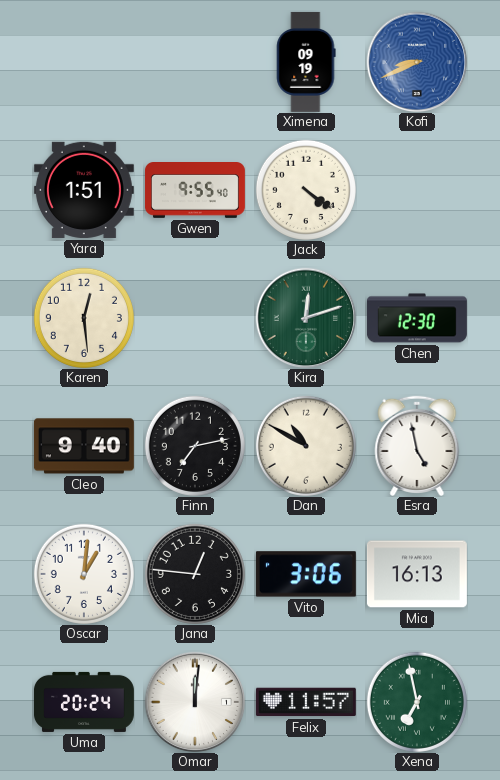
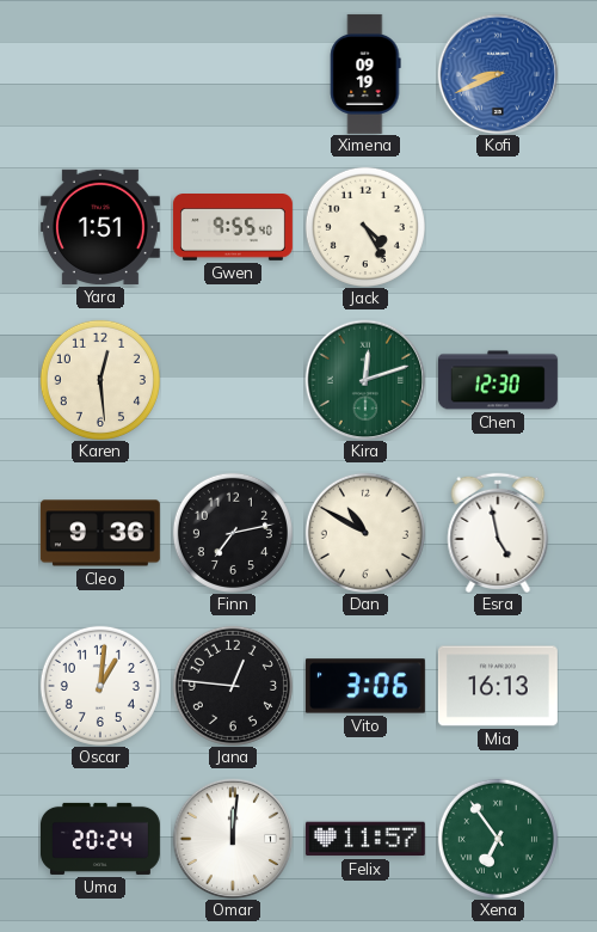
Jack: 4:21 -> 4:25
Cleo: 9:40 -> 9:36
Xena: 6:58 -> 6:54
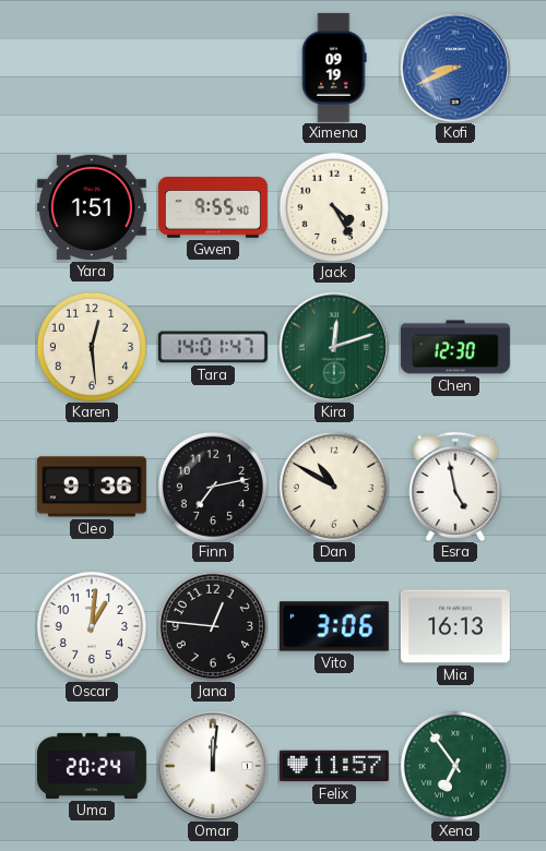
Tara: none -> 14:01
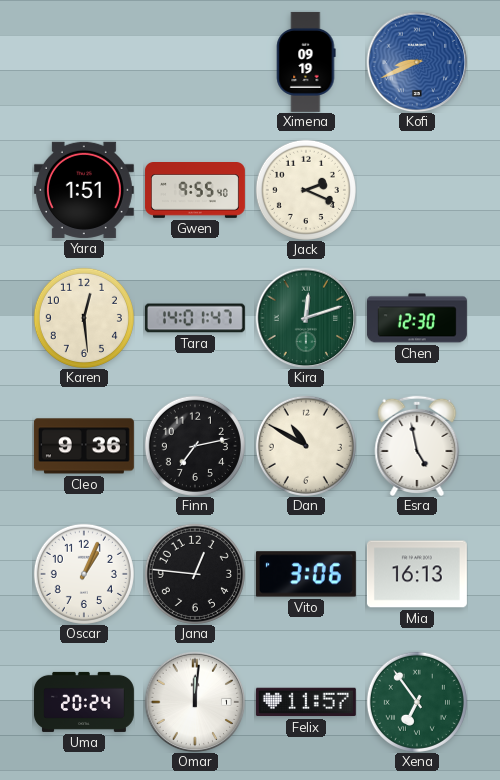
Jack: 4:25 -> 2:19
Oscar: 1:01 -> 1:04
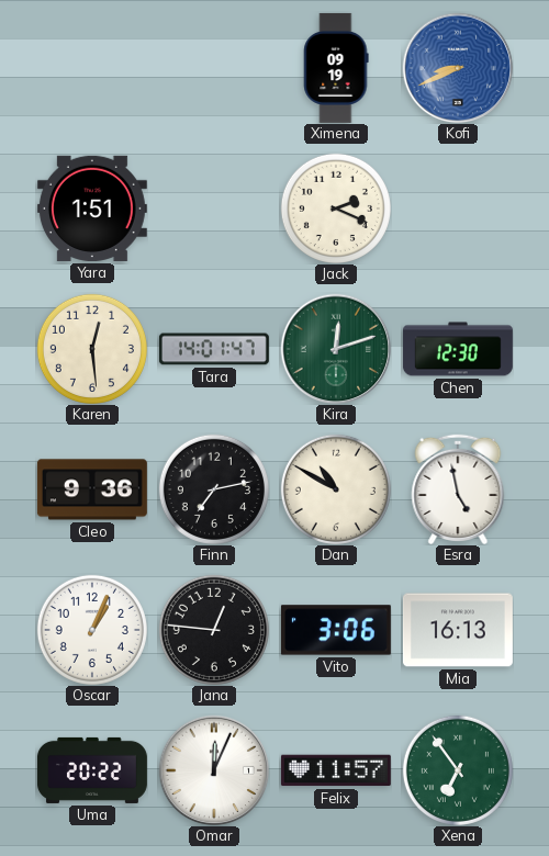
Gwen: 9:55 -> none
Uma: 20:24 -> 20:22
Omar: 12:01 -> 12:04
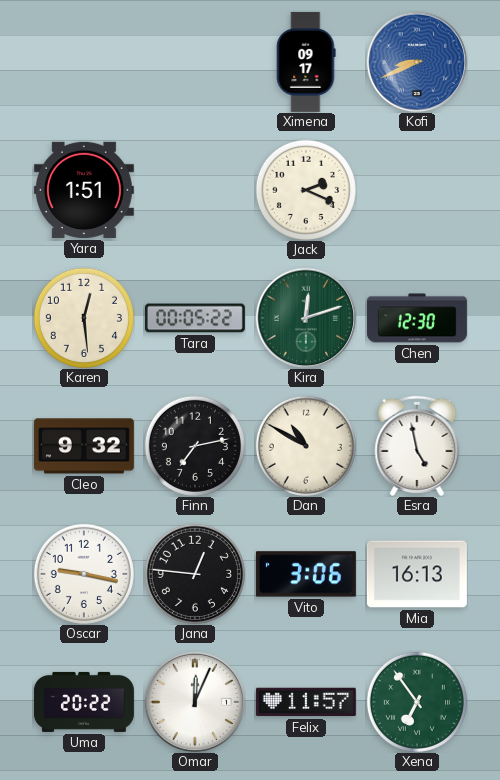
Ximena: 09:19 -> 09:17
Tara: 14:01 -> 00:05
Cleo: 9:36 -> 9:32
Oscar: 1:04 -> 9:17
